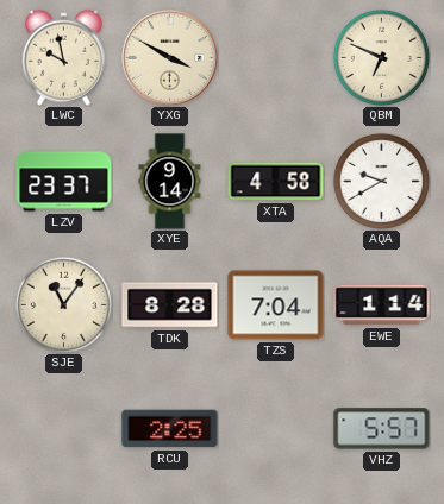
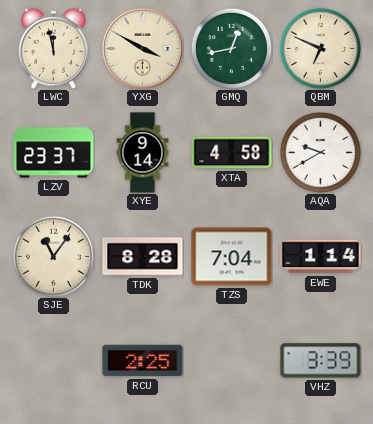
LWC: 9:58 -> 11:58
GMQ: none -> 12:43
VHZ: 5:57 -> 3:39
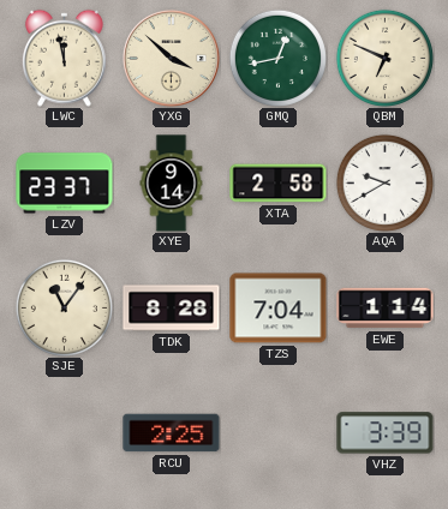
YXG: 3:50 -> 3:52
XTA: 4:58 -> 2:58
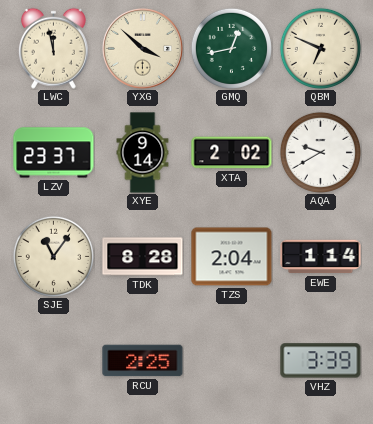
XTA: 2:58 -> 2:02
TZS: 7:04 -> 2:04
